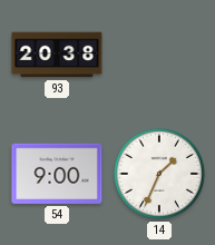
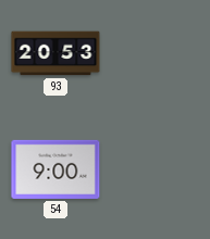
93: 20:38 -> 20:53
14: 1:34 -> none
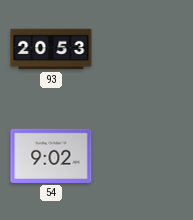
54: 9:00 -> 9:02
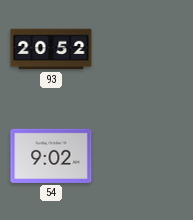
93: 20:53 -> 20:52
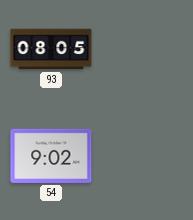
93: 20:52 -> 08:05
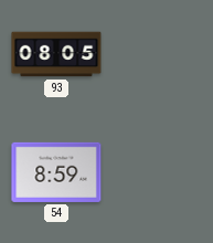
54: 9:02 -> 8:59
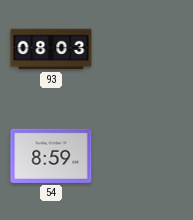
93: 08:05 -> 08:03
